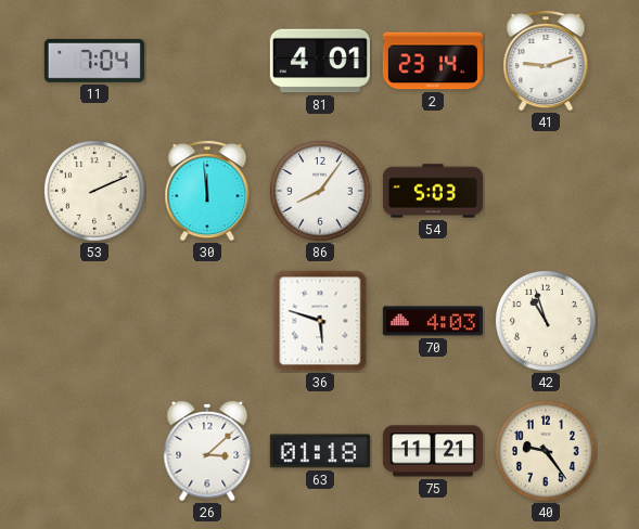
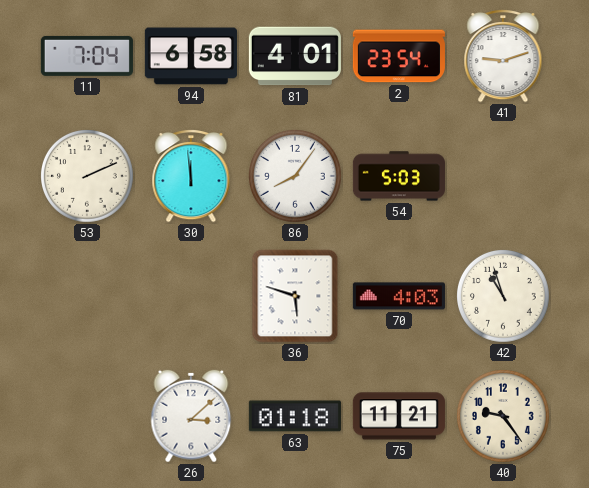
94: none -> 6:58
2: 23:14 -> 23:54
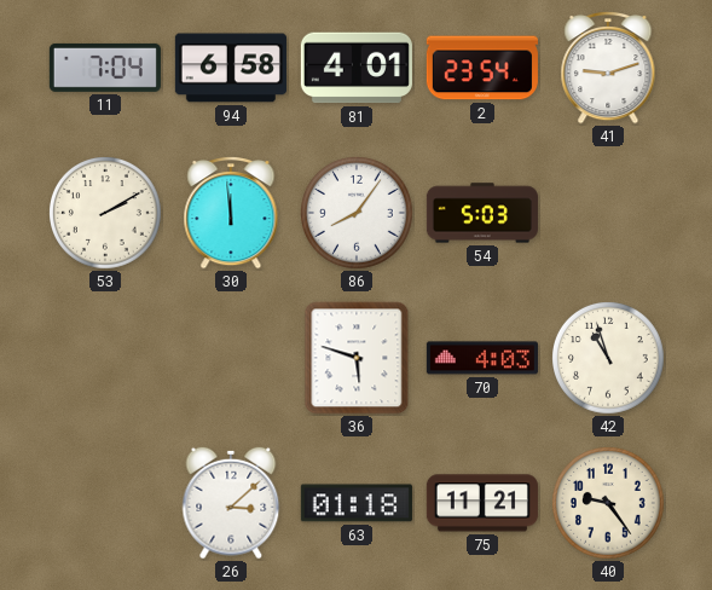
53: 2:11 -> 2:10
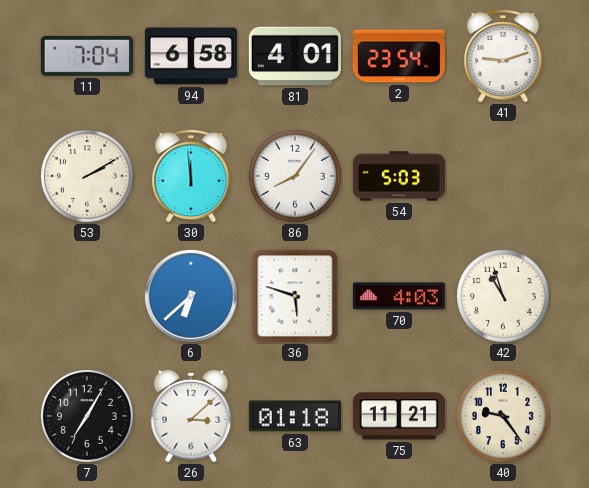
6: none -> 6:38
7: none -> 7:05
